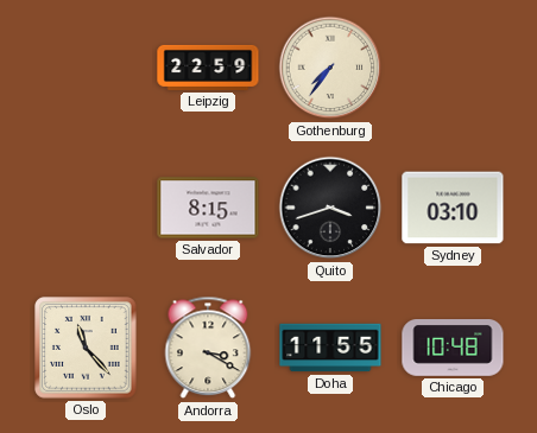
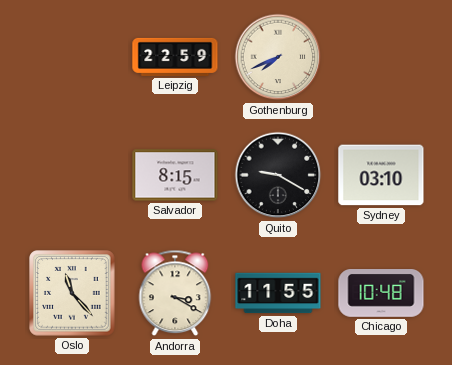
Gothenburg: 7:36 -> 7:41
Quito: 3:42 -> 9:20
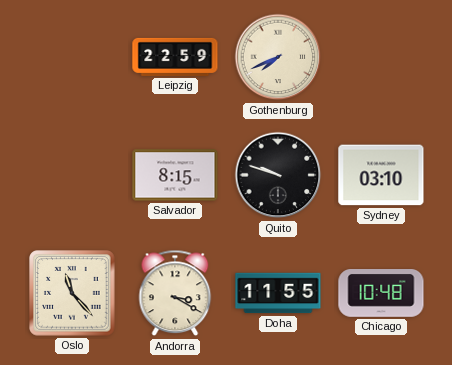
Quito: 9:20 -> 9:48
